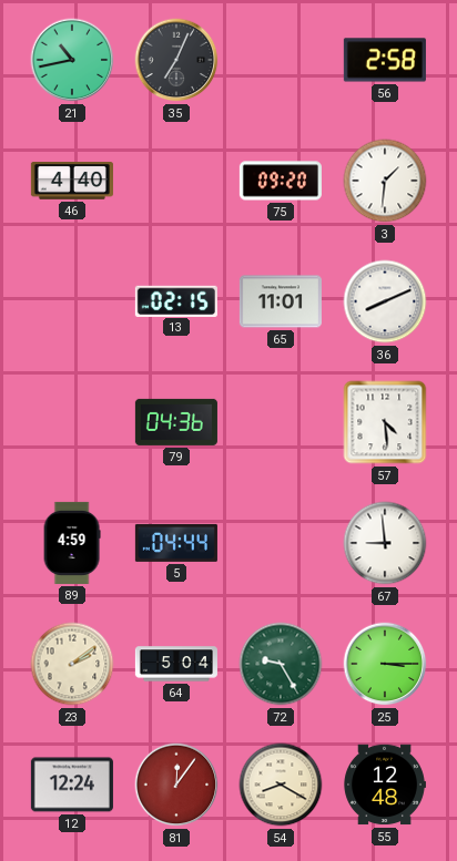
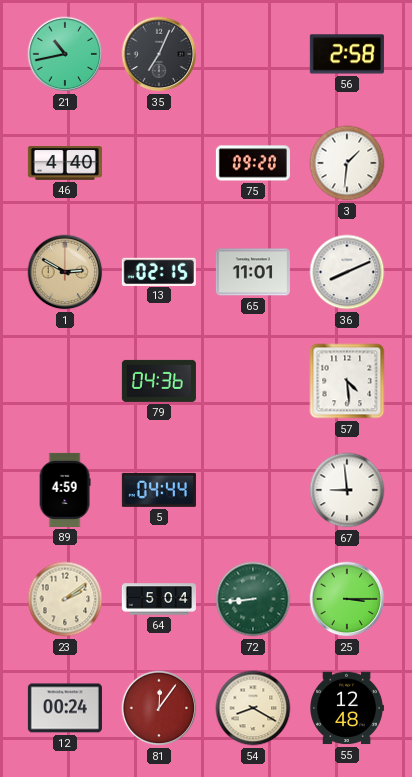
1: none -> 2:50
72: 9:25 -> 8:44
12: 12:24 -> 00:24
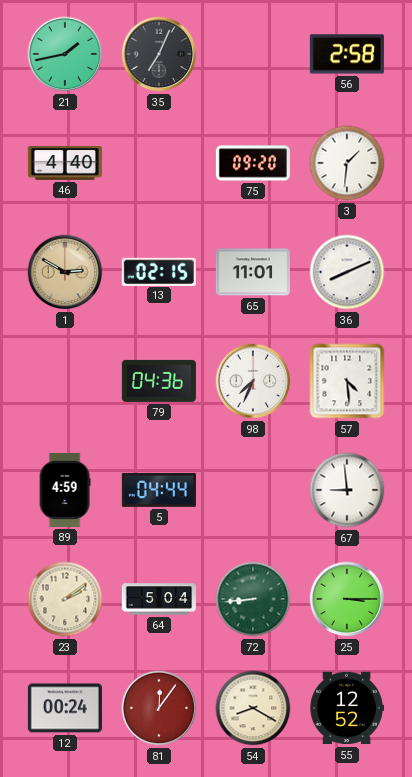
21: 10:43 -> 1:43
98: none -> 7:34
55: 12:48 -> 12:52
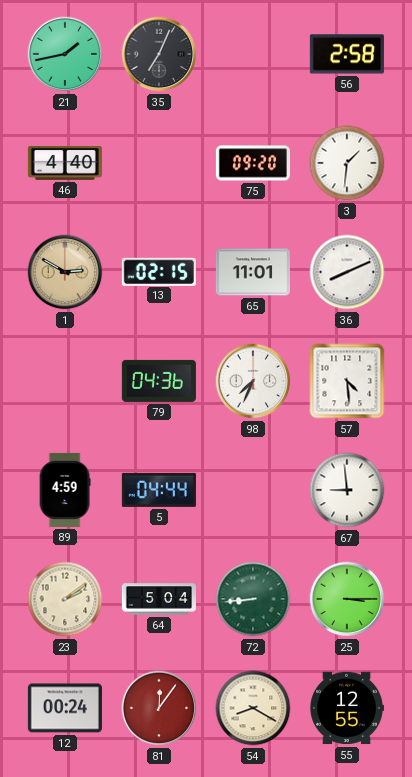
55: 12:52 -> 12:55
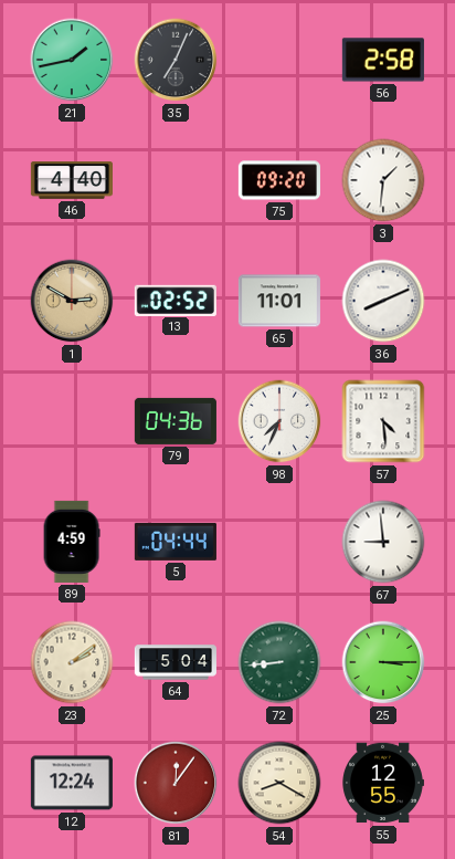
13: 02:15 -> 02:52
12: 00:24 -> 12:24
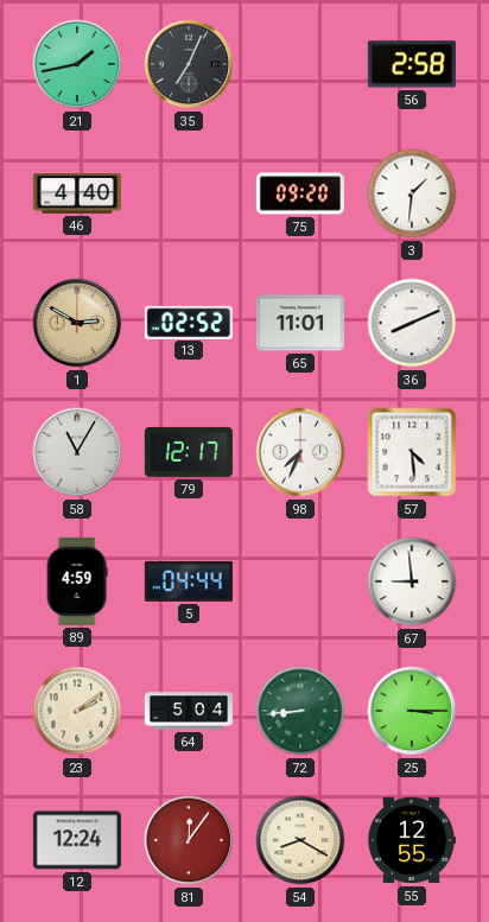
58: none -> 11:05
79: 04:36 -> 12:17
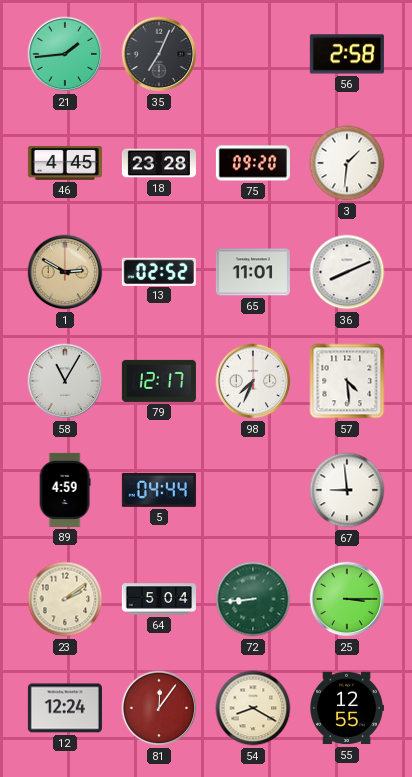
21: 1:43 -> 1:44
46: 4:40 -> 4:45
18: none -> 23:28
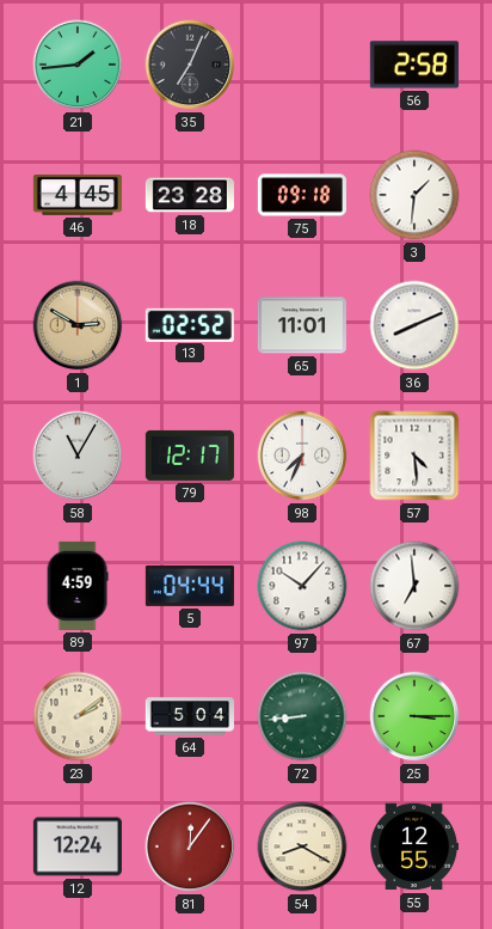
75: 09:20 -> 09:18
97: none -> 10:07
67: 8:59 -> 6:59
